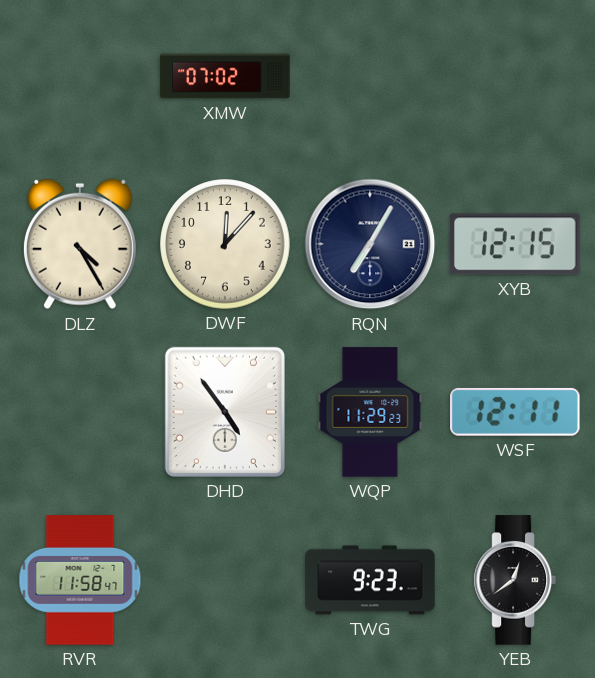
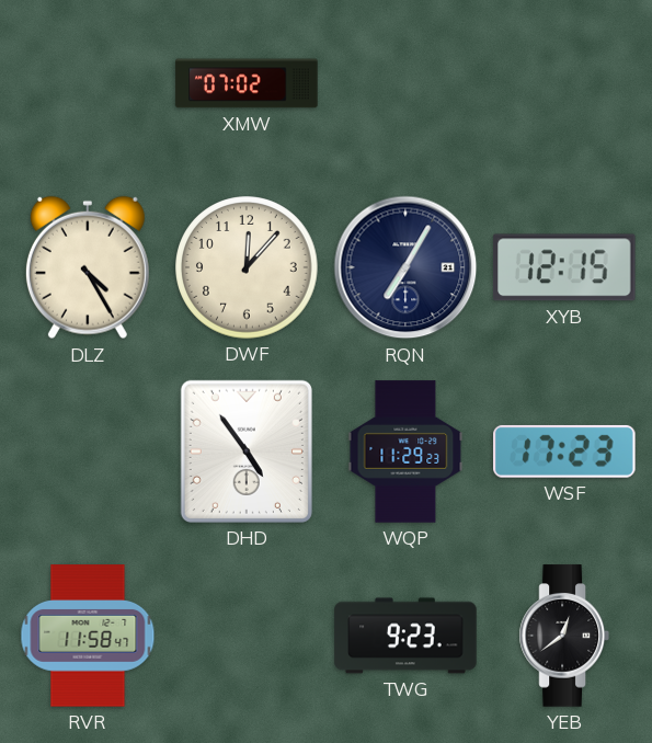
WSF: 12:11 -> 17:23
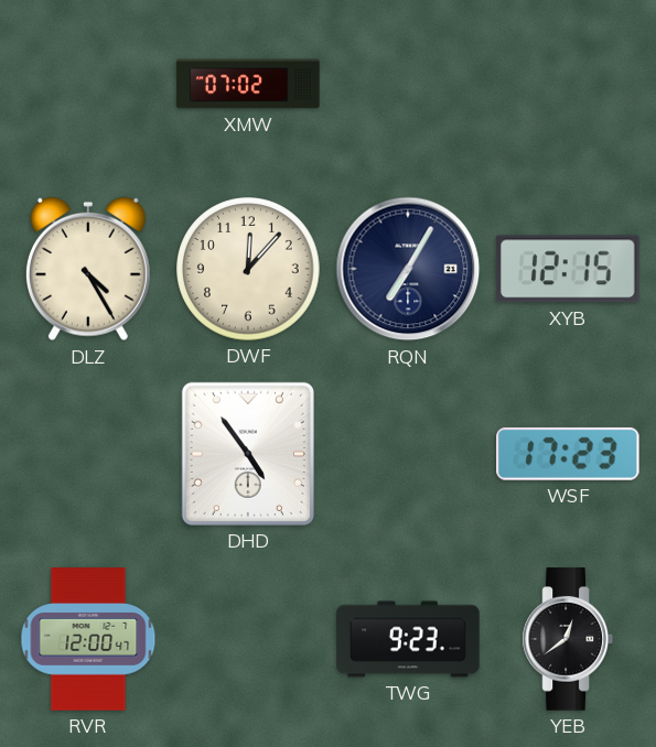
WQP: 11:29 -> none
RVR: 11:58 -> 12:00
